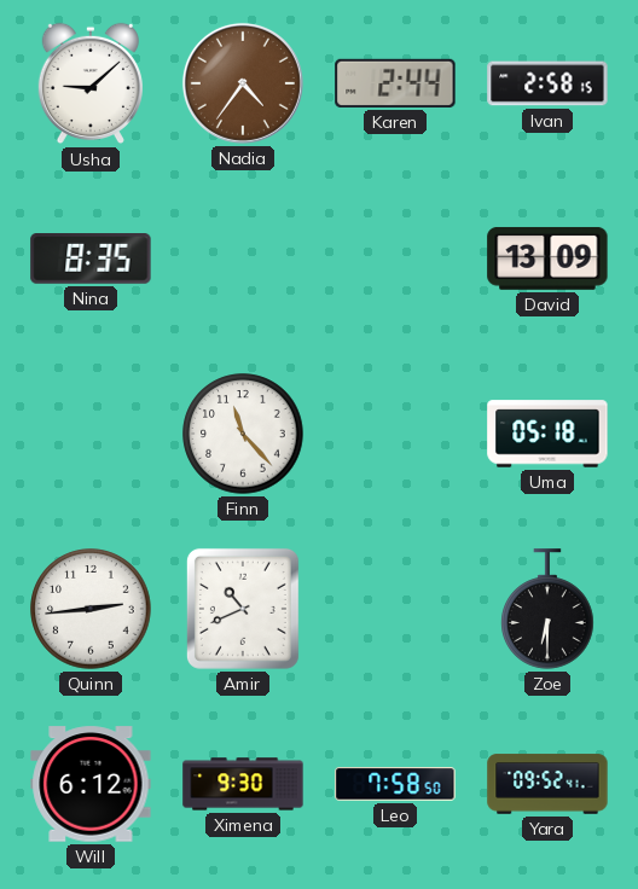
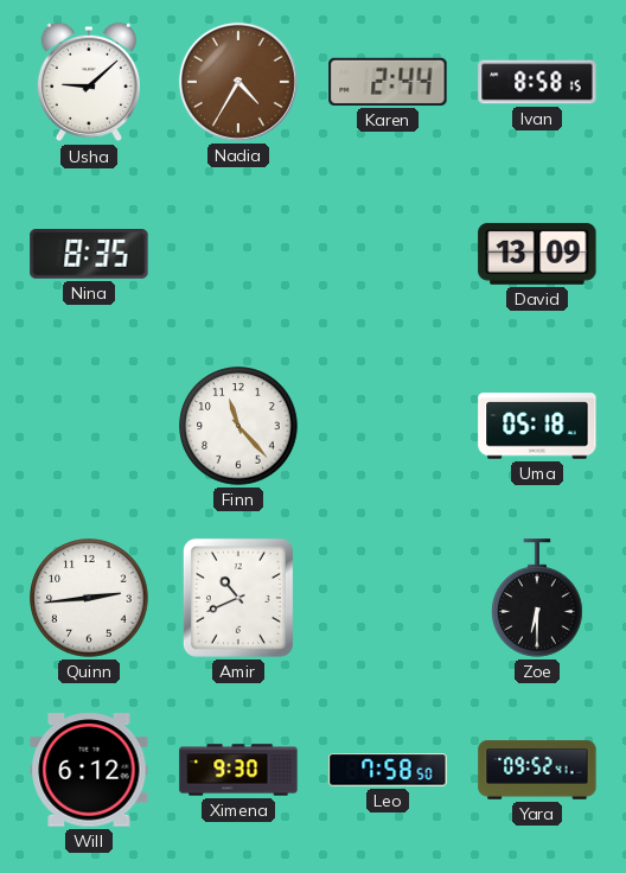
Nadia: 4:36 -> 4:35
Ivan: 2:58 -> 8:58
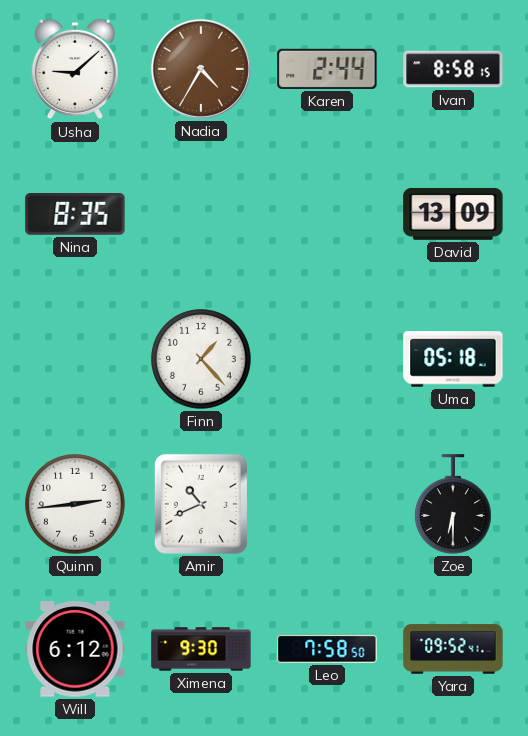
Finn: 11:23 -> 1:23
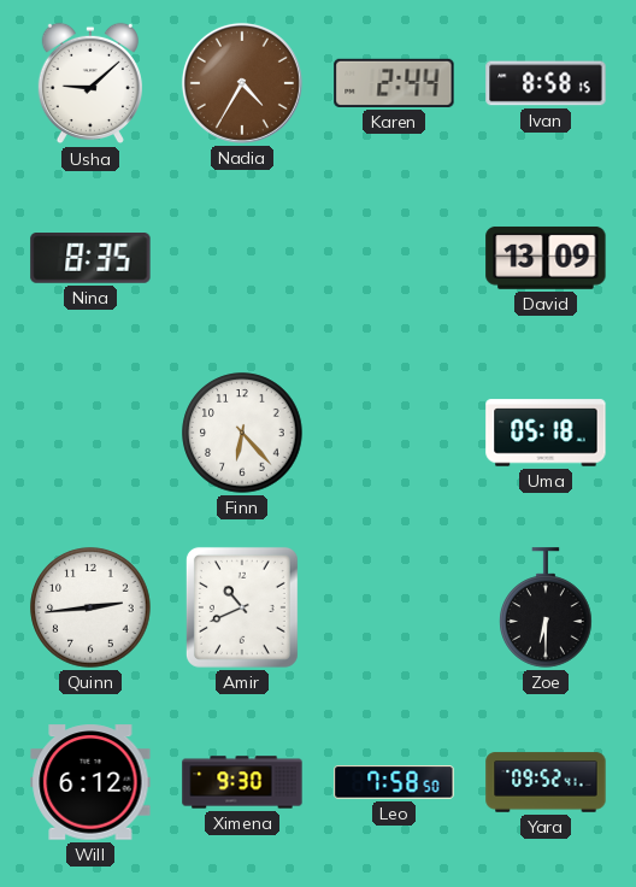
Finn: 1:23 -> 6:23
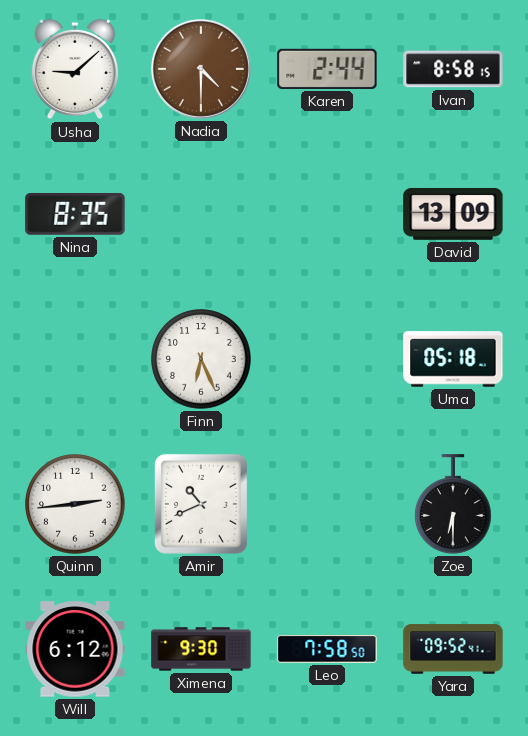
Nadia: 4:35 -> 4:30
Finn: 6:23 -> 6:26
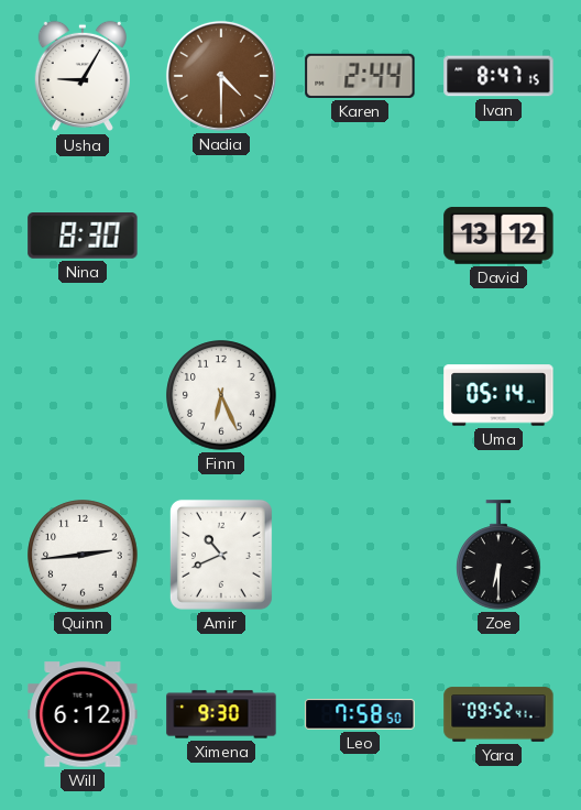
Usha: 9:08 -> 9:05
Ivan: 8:58 -> 8:47
Nina: 8:35 -> 8:30
David: 13:09 -> 13:12
Uma: 05:18 -> 05:14
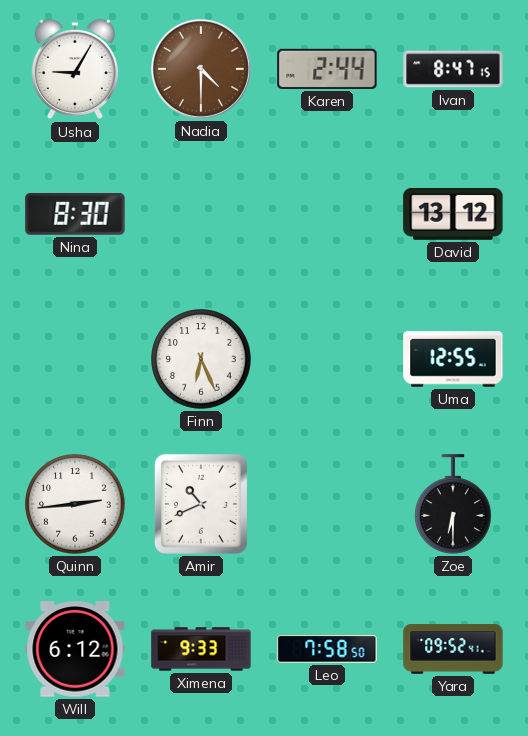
Uma: 05:14 -> 12:55
Ximena: 9:30 -> 9:33
